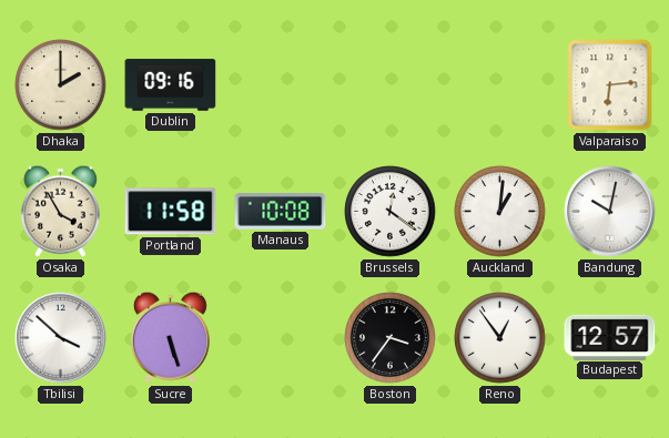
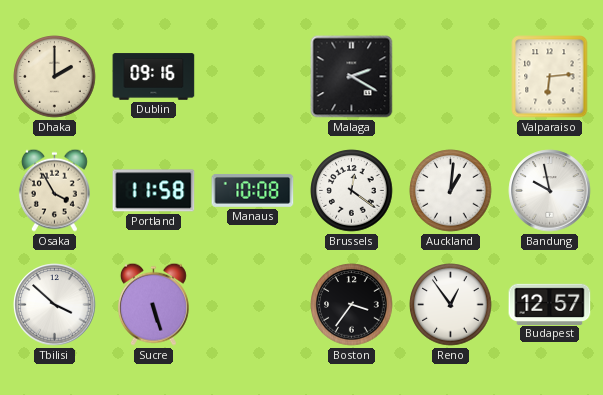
Malaga: none -> 2:20
Bandung: 10:02 -> 9:58
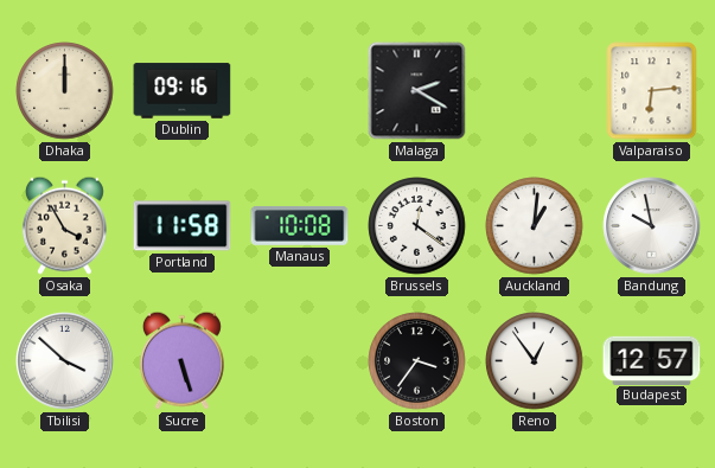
Dhaka: 2:00 -> 12:00
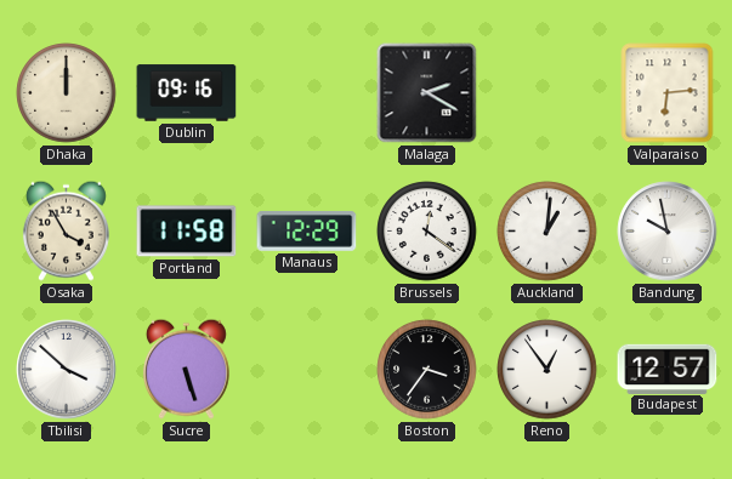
Manaus: 10:08 -> 12:29
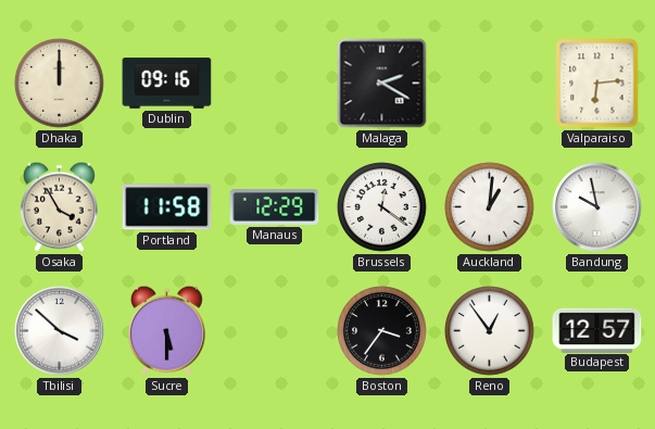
Sucre: 5:27 -> 5:30
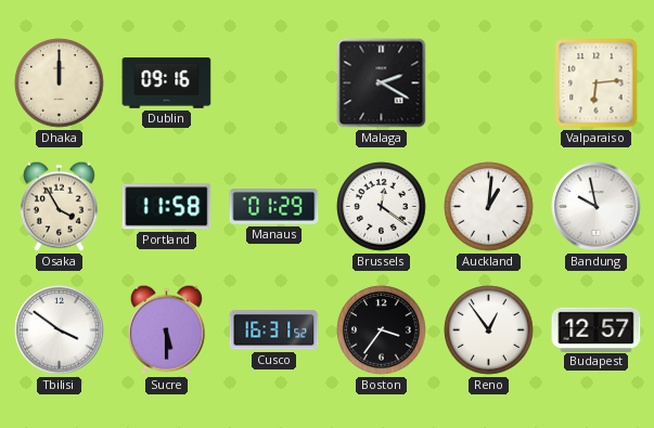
Manaus: 12:29 -> 01:29
Tbilisi: 3:52 -> 3:51
Cusco: none -> 16:31
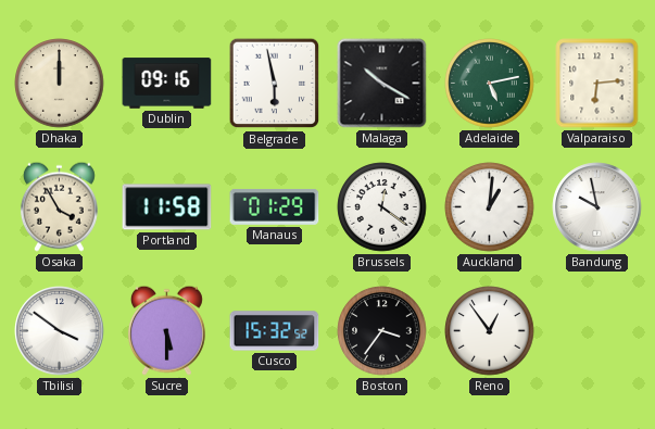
Belgrade: none -> 5:58
Malaga: 2:20 -> 10:20
Adelaide: none -> 5:13
Cusco: 16:31 -> 15:32
Budapest: 12:57 -> none
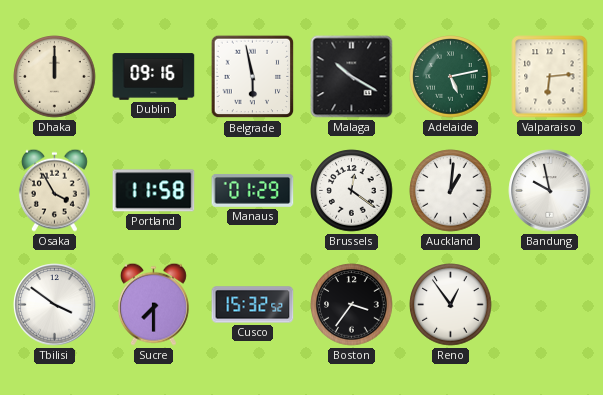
Sucre: 5:30 -> 7:30
